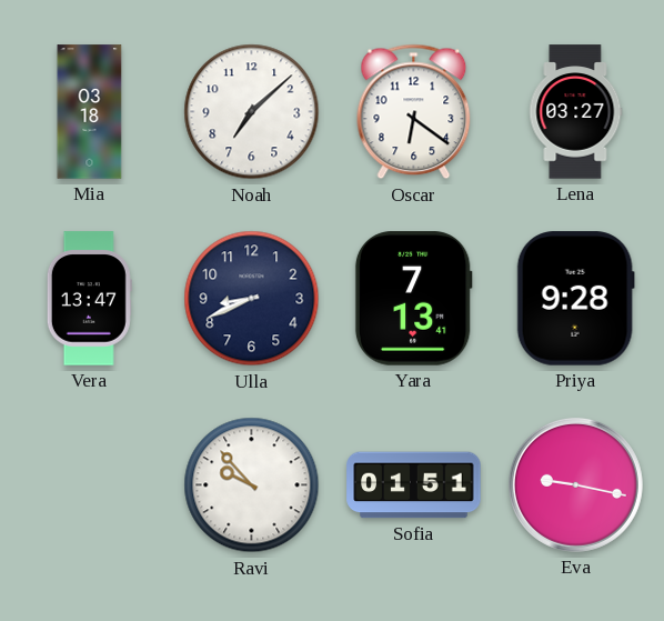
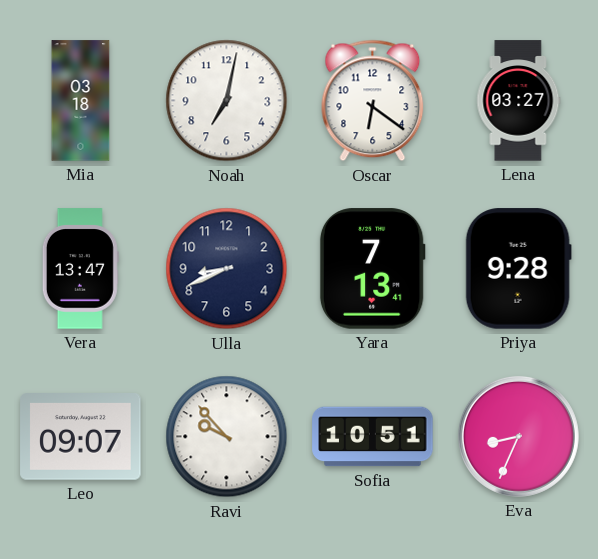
Noah: 7:08 -> 7:02
Leo: none -> 09:07
Sofia: 01:51 -> 10:51
Eva: 9:17 -> 8:34
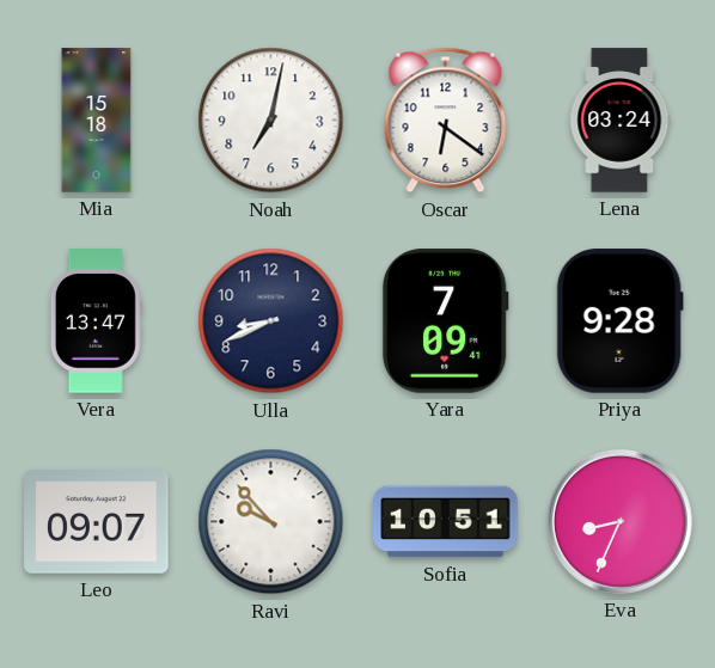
Mia: 03:18 -> 15:18
Lena: 03:27 -> 03:24
Yara: 7:13 -> 7:09
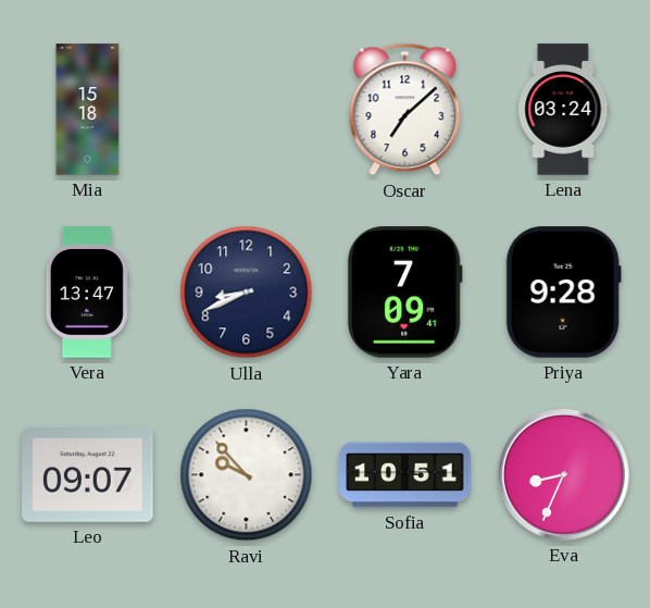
Noah: 7:02 -> none
Oscar: 6:21 -> 7:08
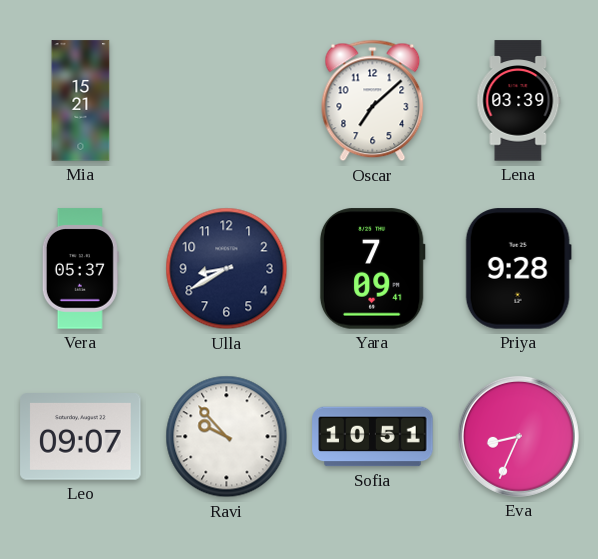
Mia: 15:18 -> 15:21
Lena: 03:24 -> 03:39
Vera: 13:47 -> 05:37
Ulla: 8:41 -> 8:40
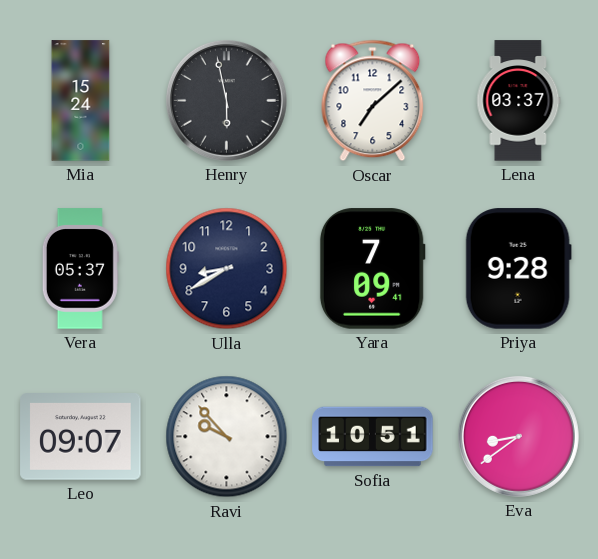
Mia: 15:21 -> 15:24
Henry: none -> 5:58
Lena: 03:39 -> 03:37
Eva: 8:34 -> 8:39
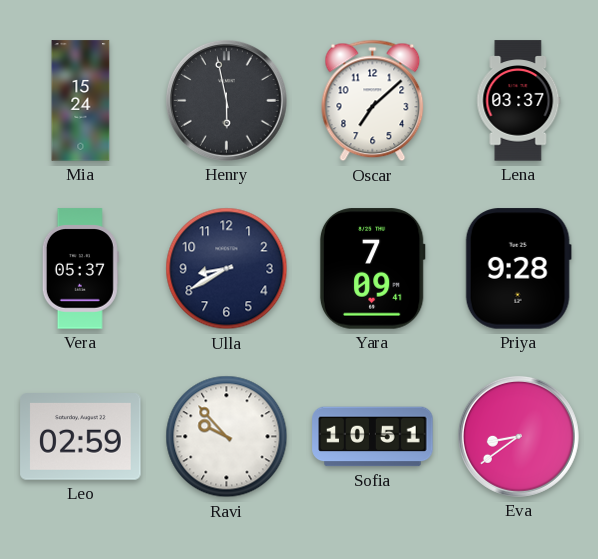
Leo: 09:07 -> 02:59
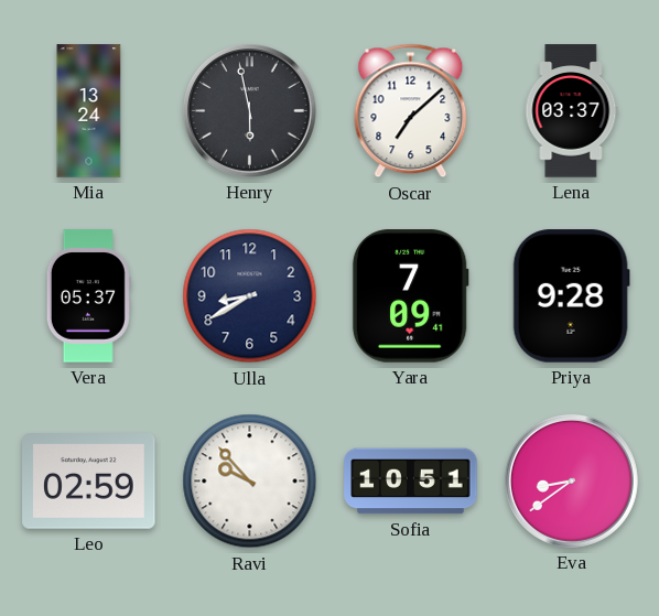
Mia: 15:24 -> 13:24
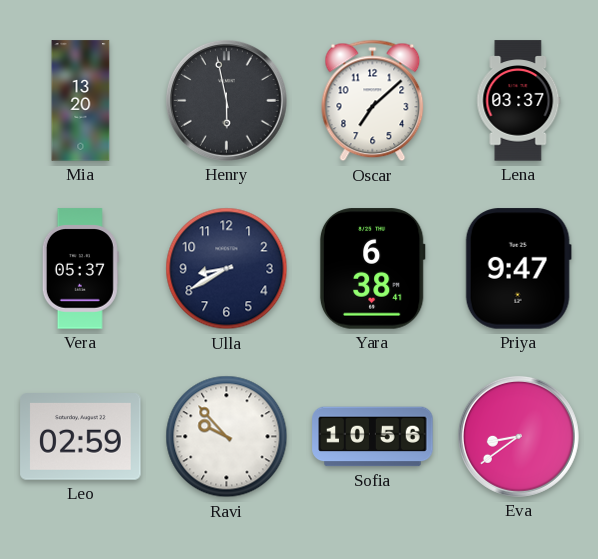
Mia: 13:24 -> 13:20
Yara: 7:09 -> 6:38
Priya: 9:28 -> 9:47
Sofia: 10:51 -> 10:56
